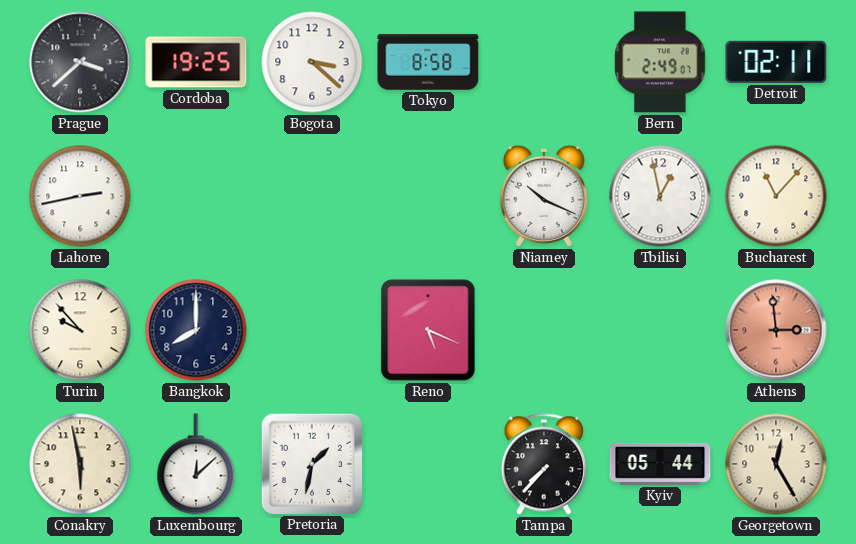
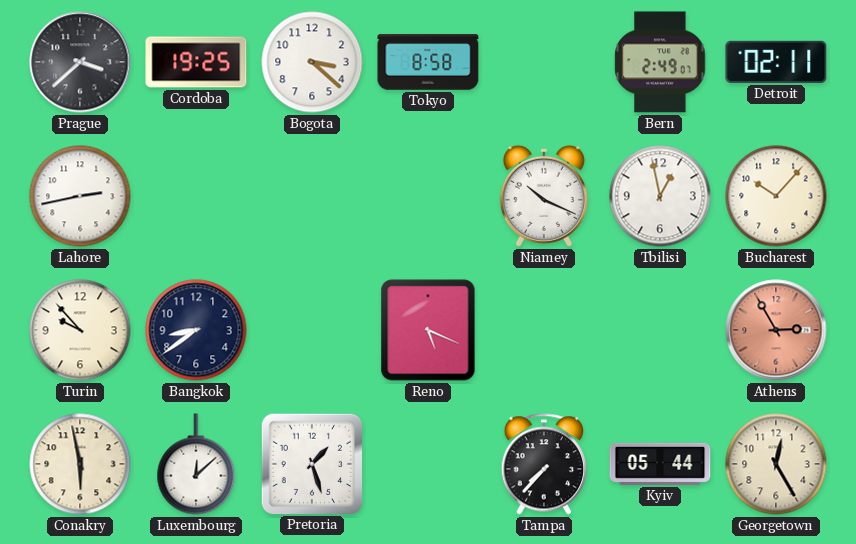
Bucharest: 11:07 -> 10:07
Bangkok: 8:00 -> 8:39
Athens: 2:59 -> 2:55
Pretoria: 1:32 -> 1:27
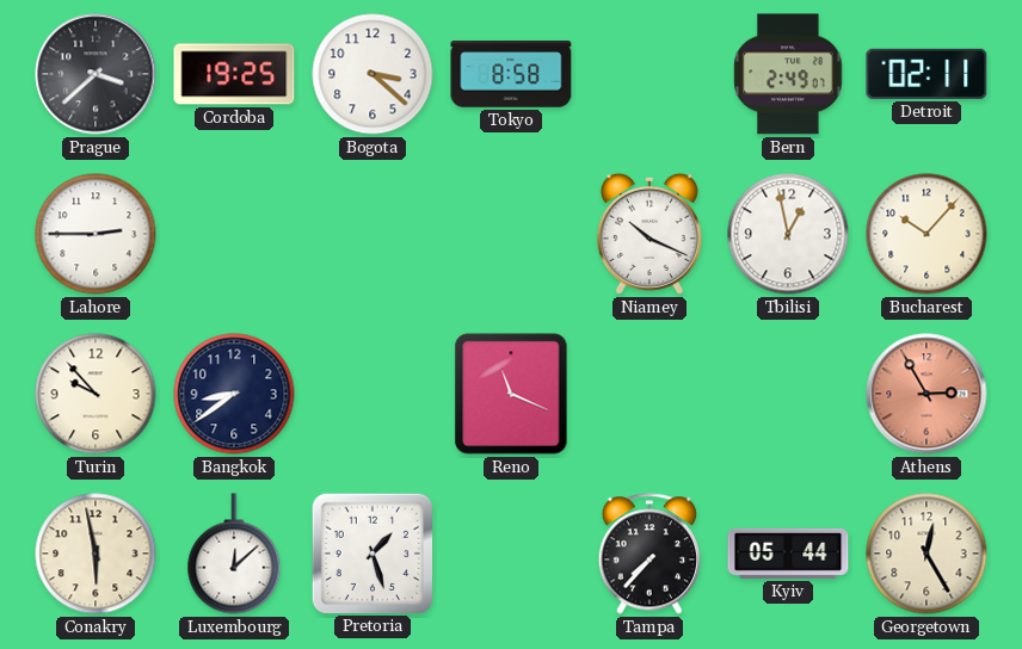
Lahore: 2:43 -> 2:45
Reno: 5:19 -> 11:19
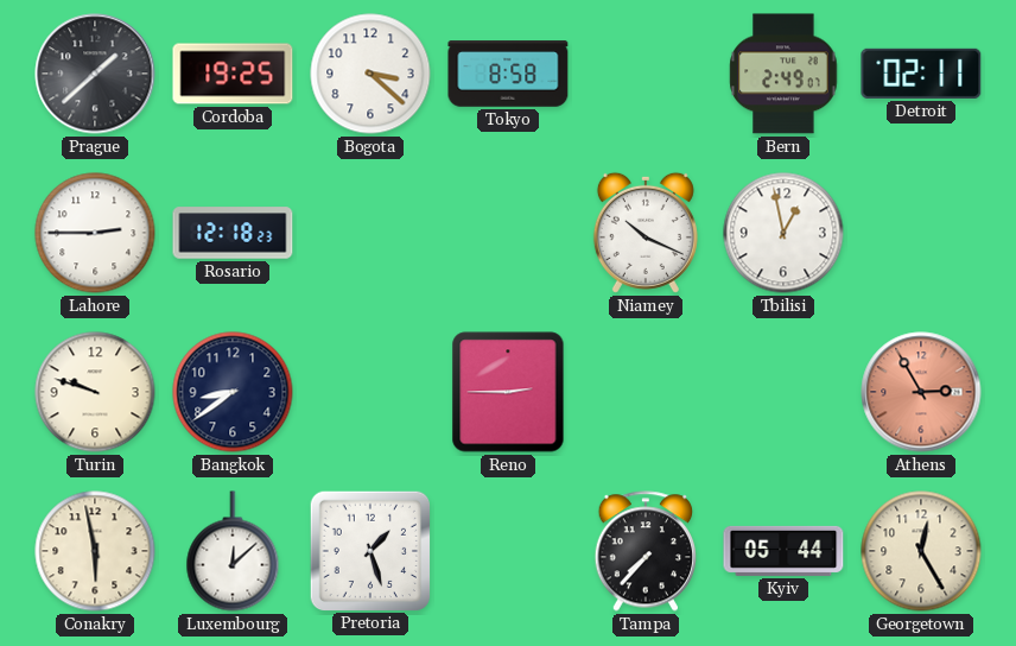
Prague: 3:38 -> 1:38
Rosario: none -> 12:18
Bucharest: 10:07 -> none
Turin: 9:53 -> 9:48
Reno: 11:19 -> 2:45
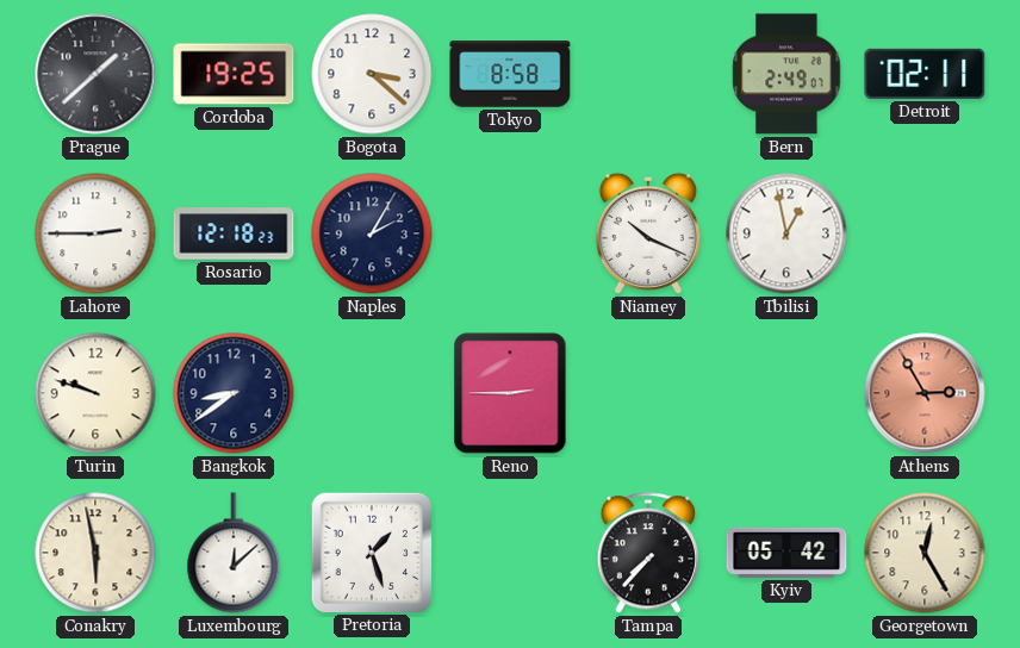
Naples: none -> 2:05
Kyiv: 05:44 -> 05:42
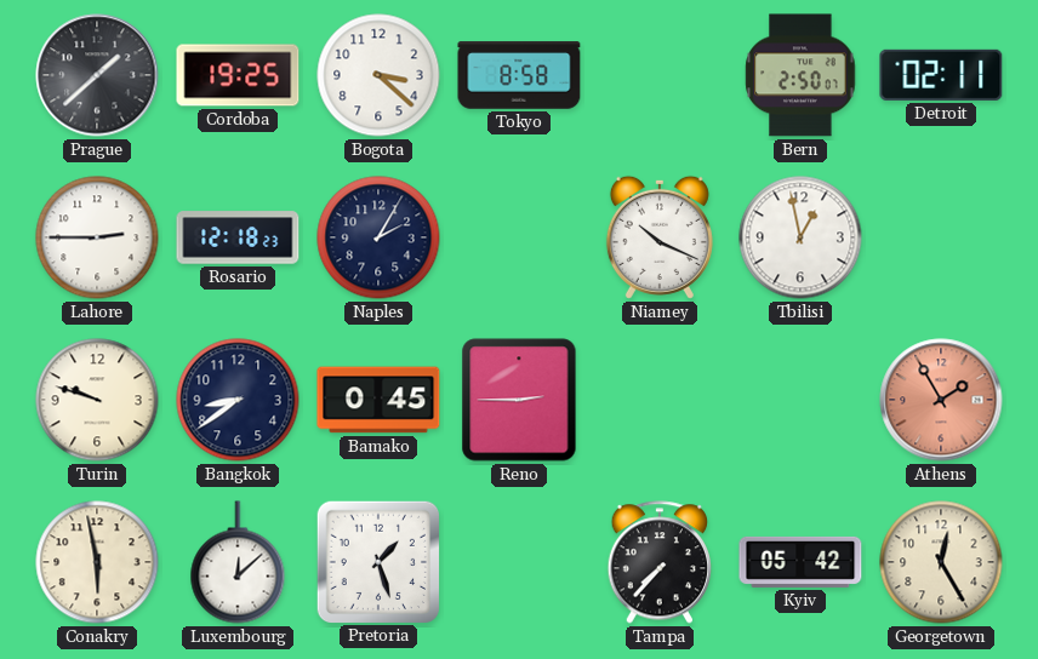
Bern: 2:49 -> 2:50
Bamako: none -> 0:45
Athens: 2:55 -> 1:55
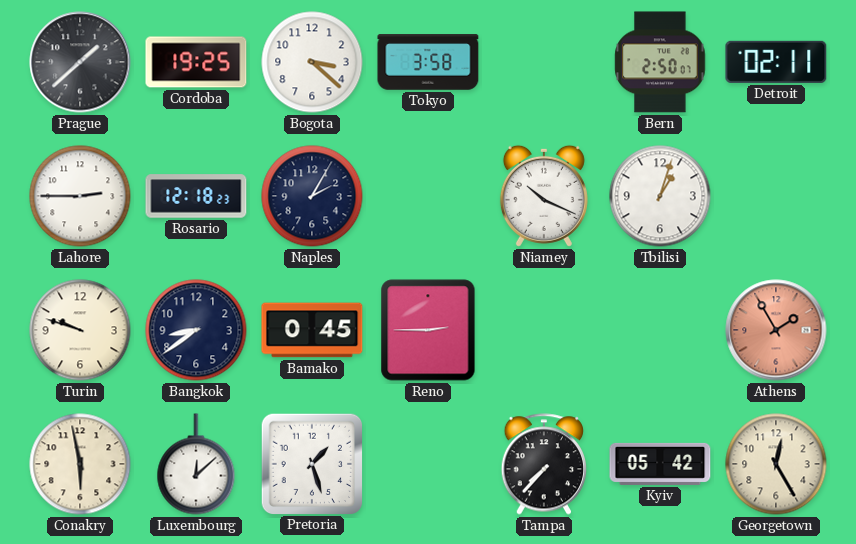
Tokyo: 8:58 -> 3:58
Tbilisi: 12:58 -> 1:03
